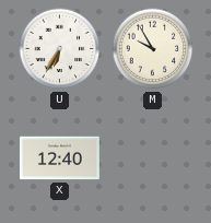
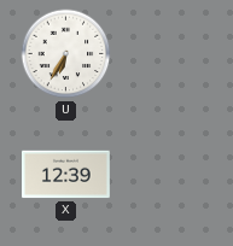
M: 9:55 -> none
X: 12:40 -> 12:39
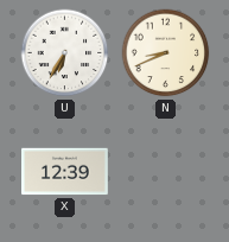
N: none -> 8:41
